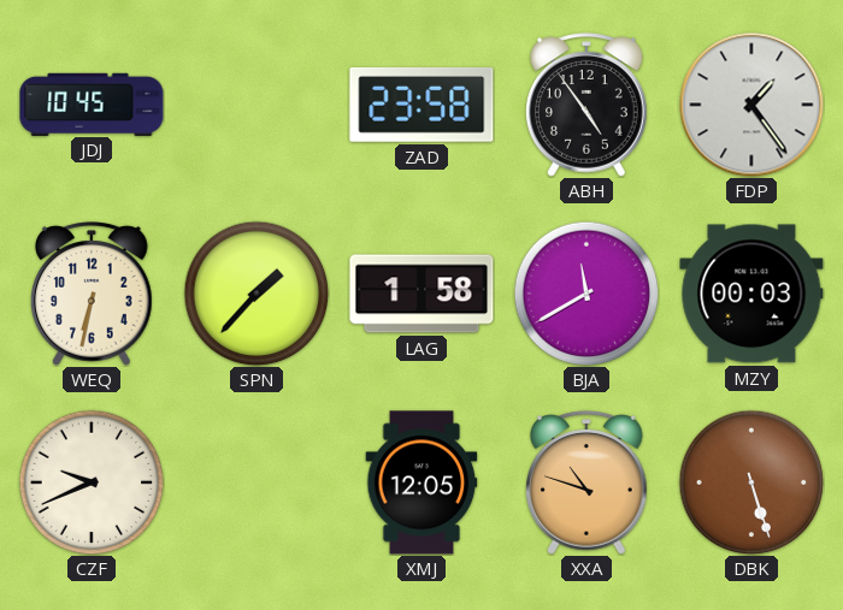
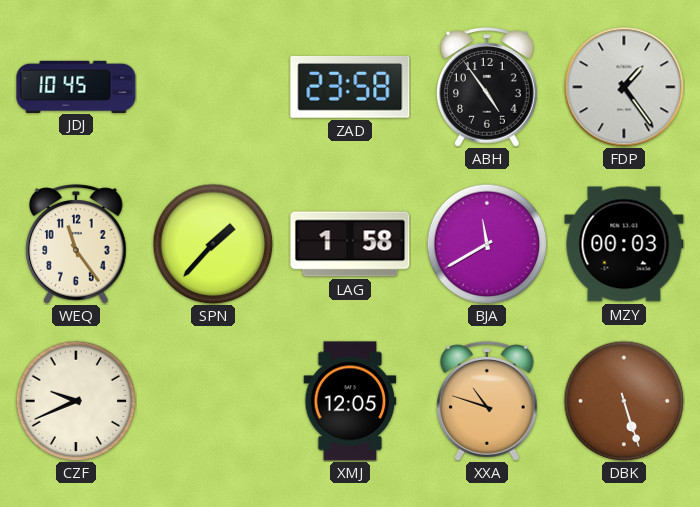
WEQ: 6:32 -> 11:24
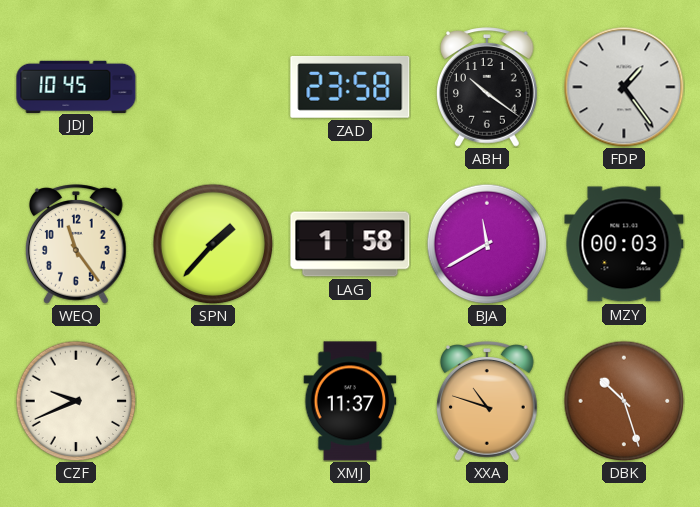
ABH: 4:54 -> 10:21
XMJ: 12:05 -> 11:37
DBK: 5:27 -> 10:27
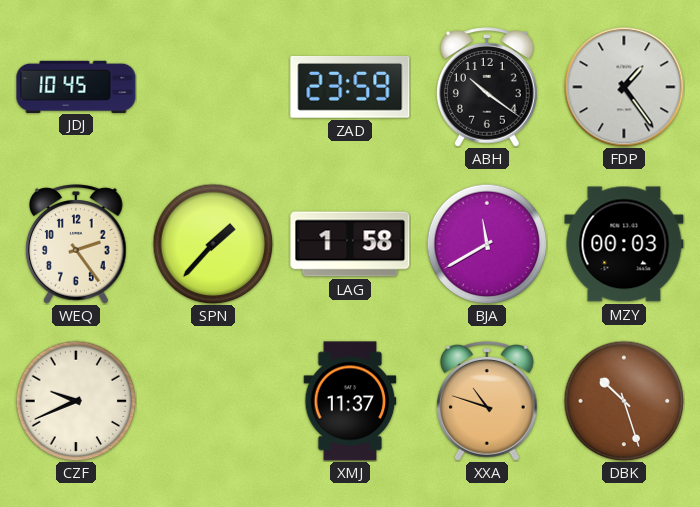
ZAD: 23:58 -> 23:59
WEQ: 11:24 -> 2:24
